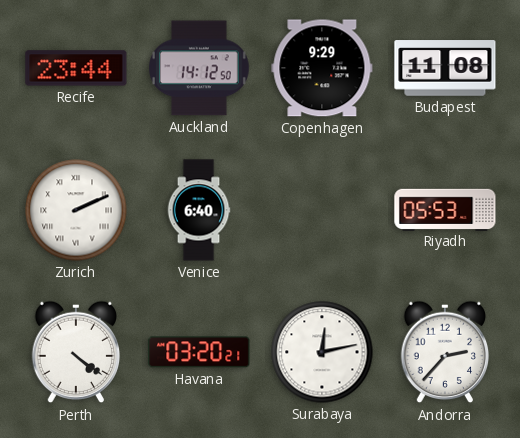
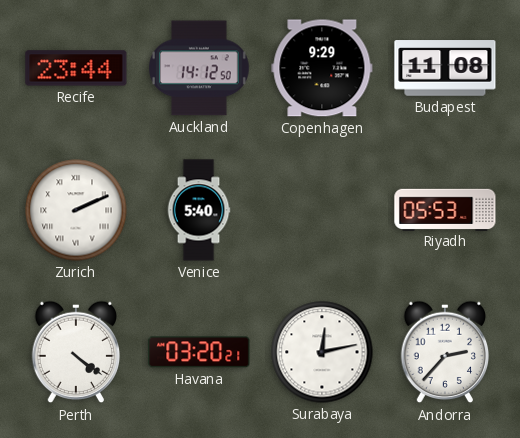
Venice: 6:40 -> 5:40
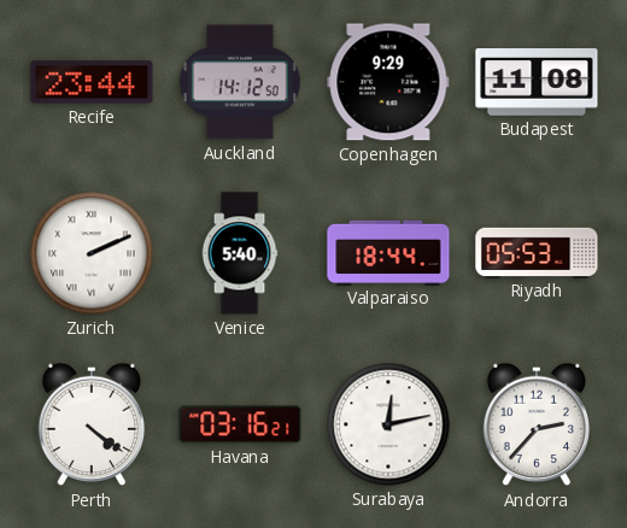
Valparaiso: none -> 18:44
Havana: 03:20 -> 03:16
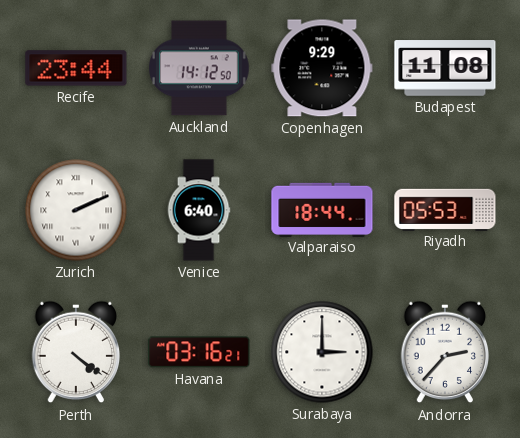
Venice: 5:40 -> 6:40
Surabaya: 12:13 -> 3:00
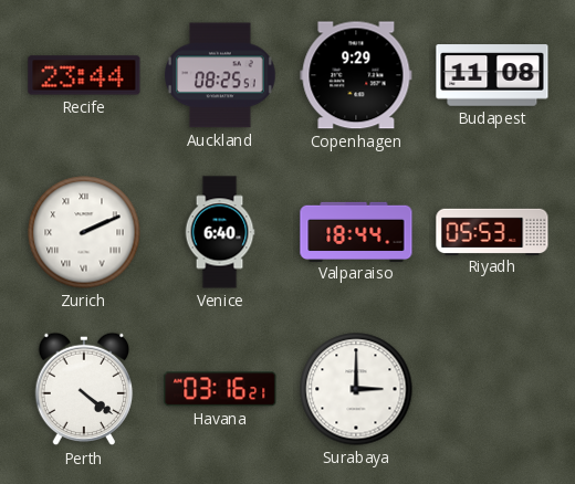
Auckland: 14:12 -> 08:25
Andorra: 2:37 -> none
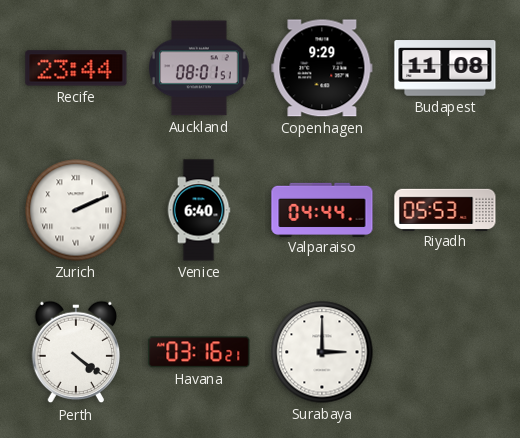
Auckland: 08:25 -> 08:01
Valparaiso: 18:44 -> 04:44
